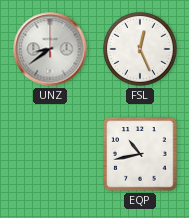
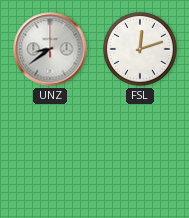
FSL: 12:26 -> 12:12
EQP: 10:43 -> none
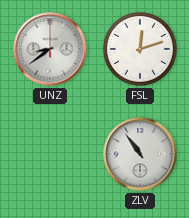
ZLV: none -> 10:54
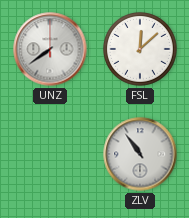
UNZ: 8:39 -> 7:39
FSL: 12:12 -> 12:08
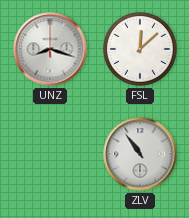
UNZ: 7:39 -> 8:18
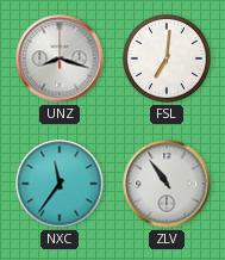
FSL: 12:08 -> 7:01
NXC: none -> 11:36
